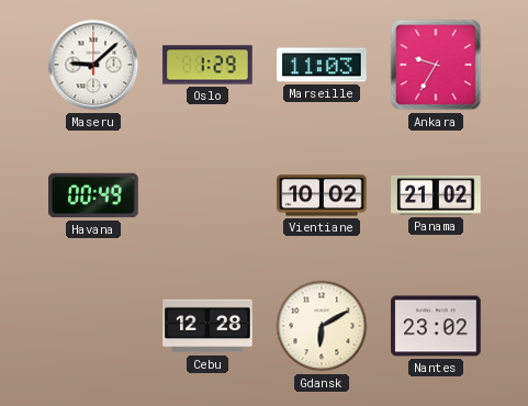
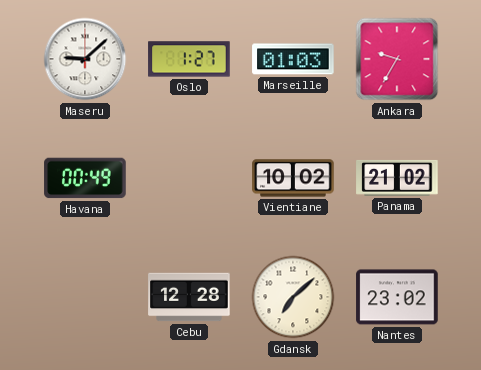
Oslo: 1:29 -> 1:27
Marseille: 11:03 -> 01:03
Gdansk: 6:10 -> 7:08
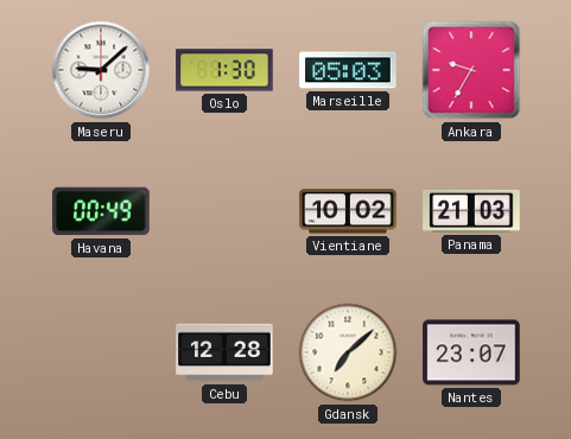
Oslo: 1:27 -> 1:30
Marseille: 01:03 -> 05:03
Panama: 21:02 -> 21:03
Nantes: 23:02 -> 23:07
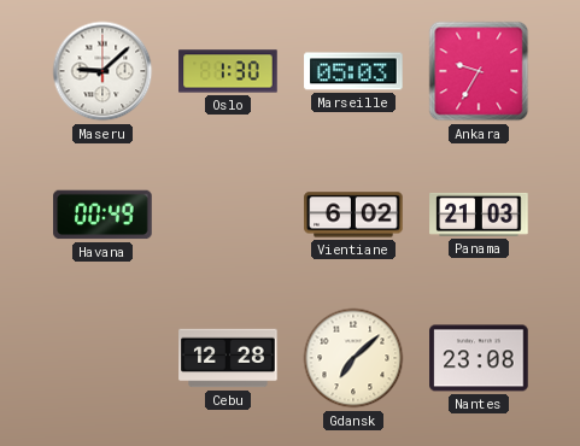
Vientiane: 10:02 -> 6:02
Nantes: 23:07 -> 23:08
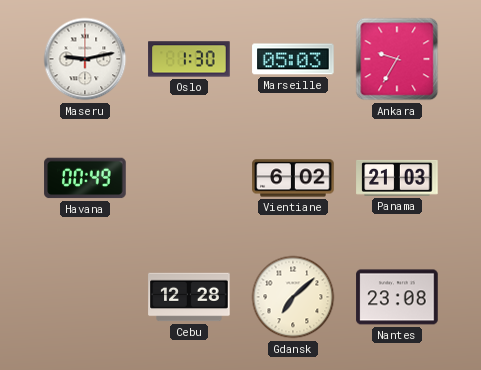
Maseru: 9:08 -> 9:13
